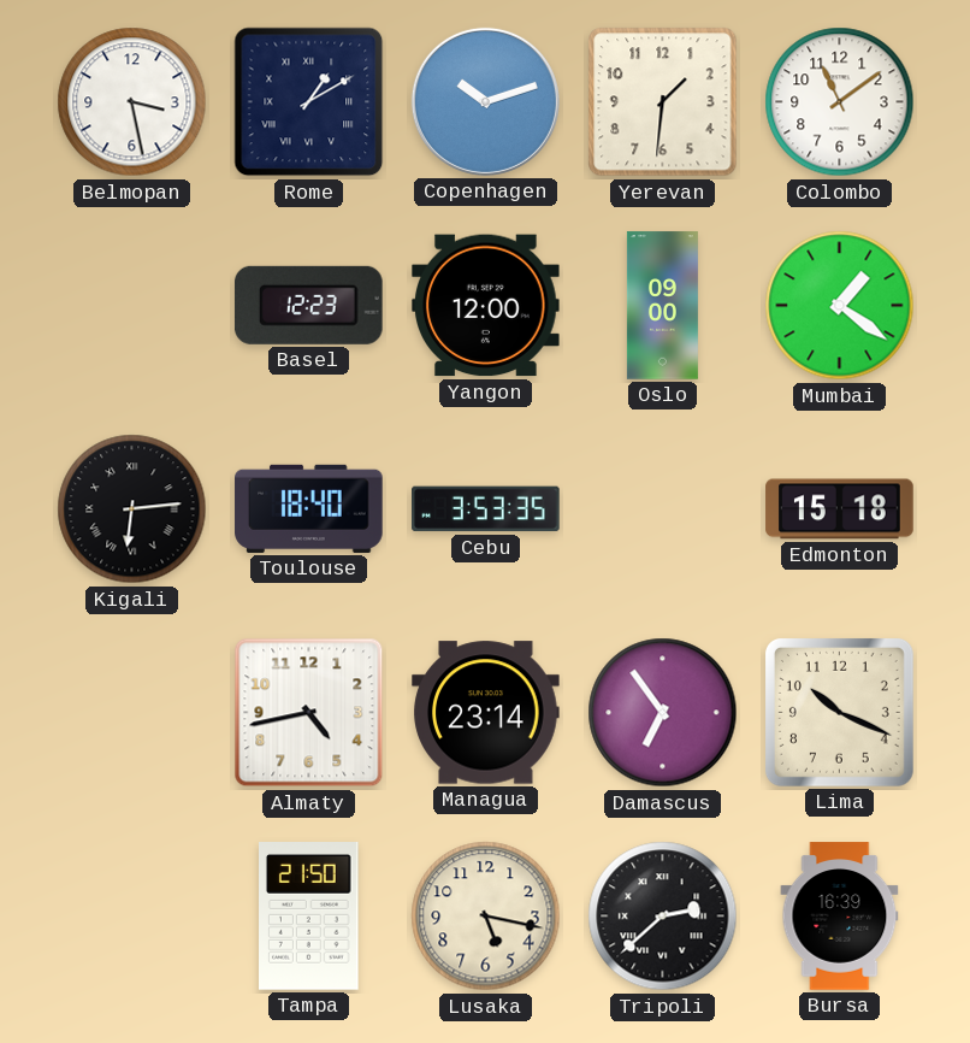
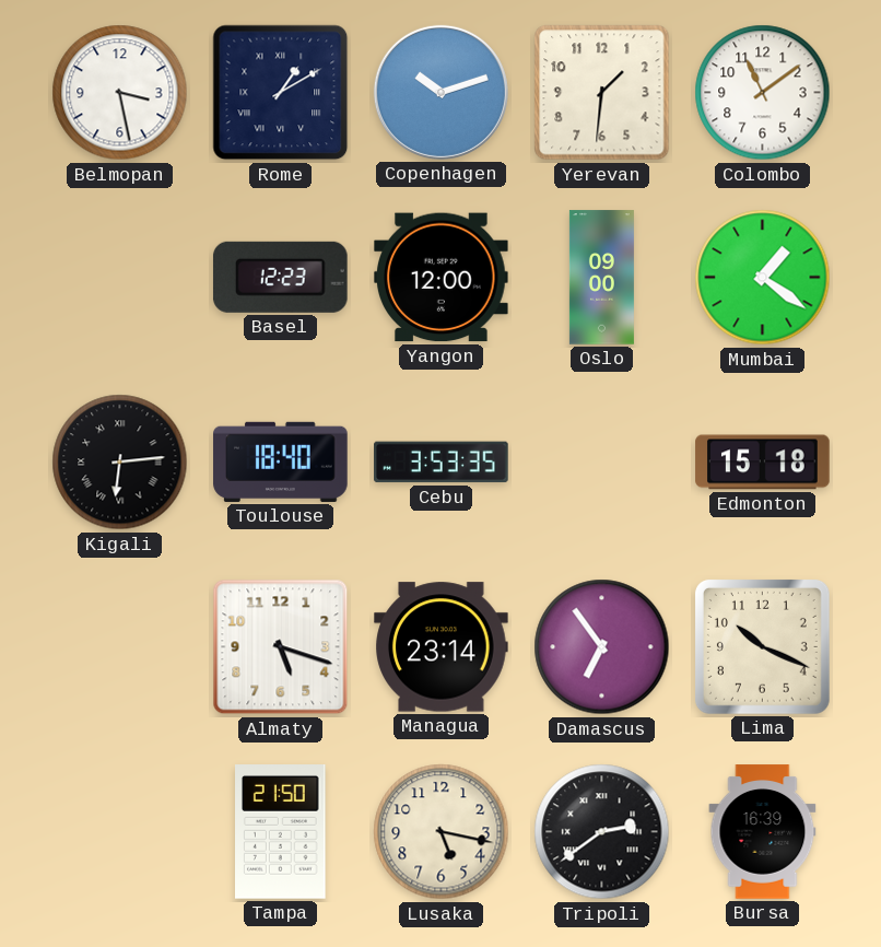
Almaty: 4:43 -> 5:18
Tripoli: 2:38 -> 2:39
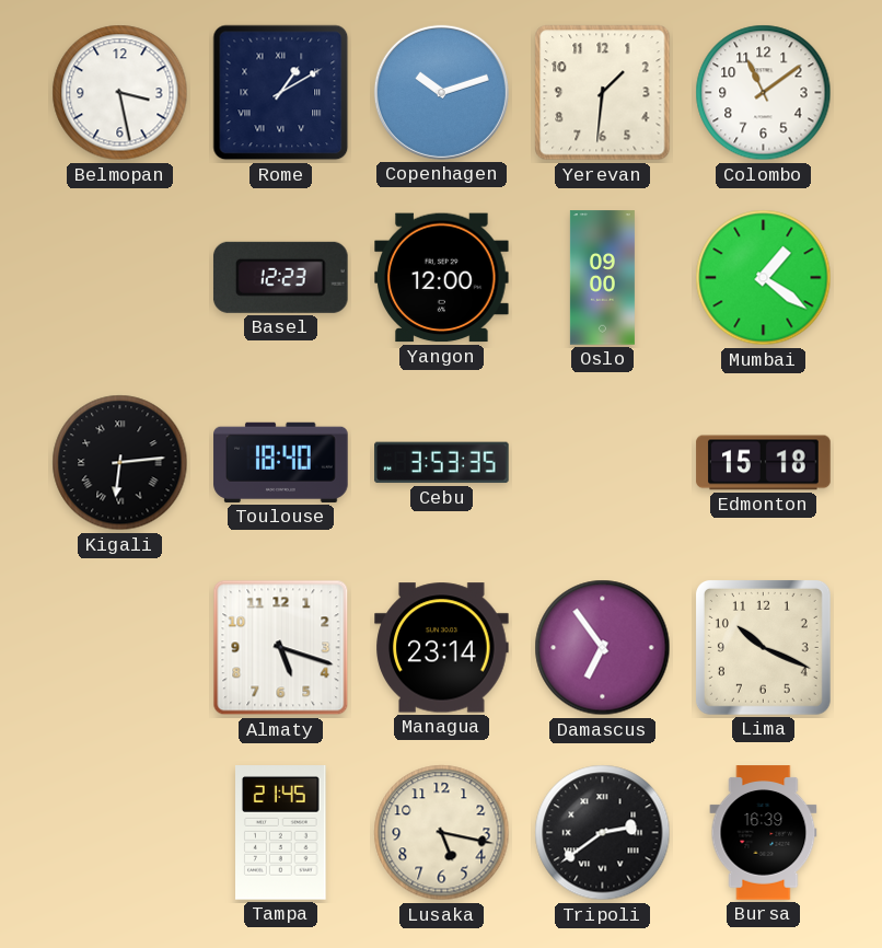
Tampa: 21:50 -> 21:45
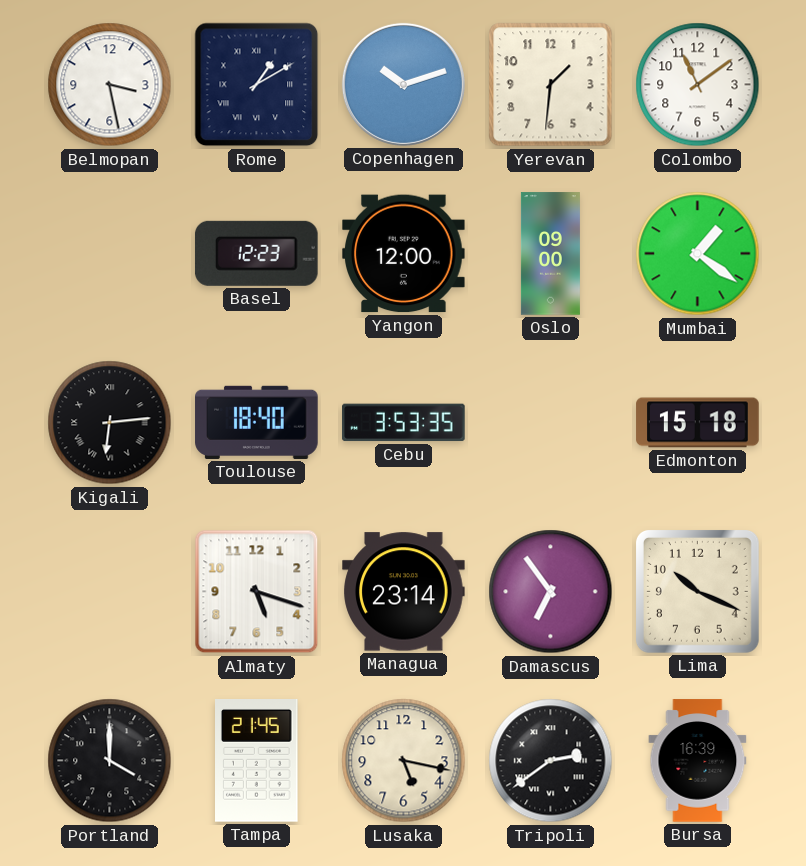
Portland: none -> 4:00
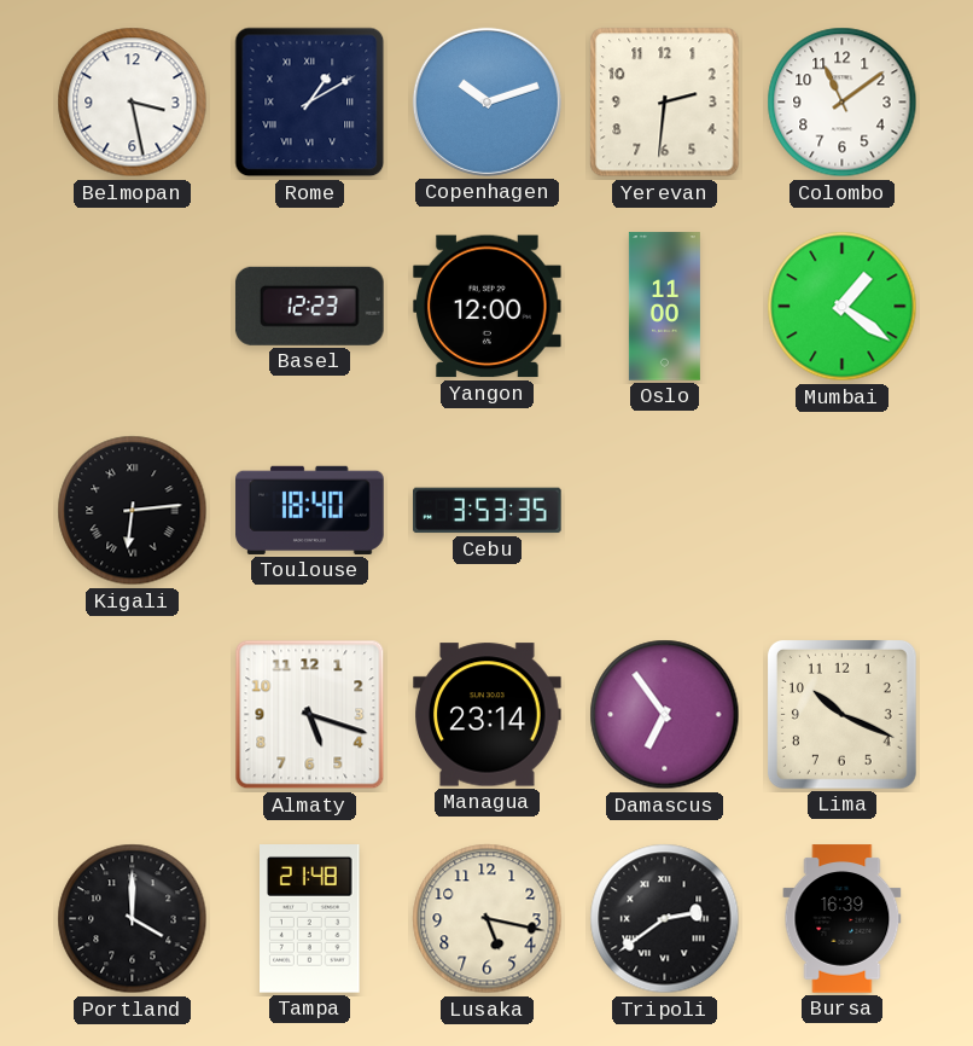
Yerevan: 1:31 -> 2:31
Oslo: 09:00 -> 11:00
Edmonton: 15:18 -> none
Tampa: 21:45 -> 21:48
